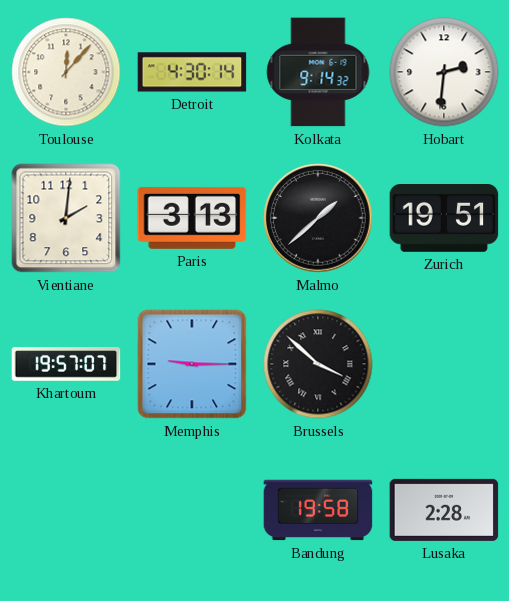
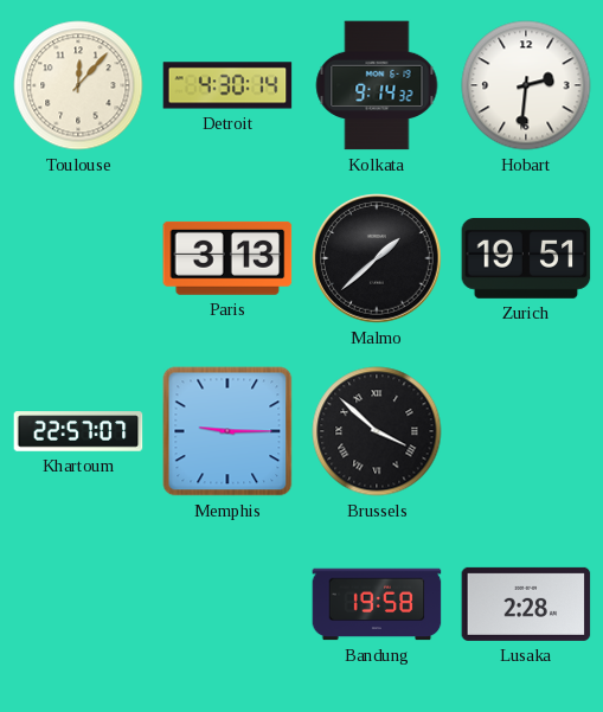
Vientiane: 2:01 -> none
Khartoum: 19:57 -> 22:57
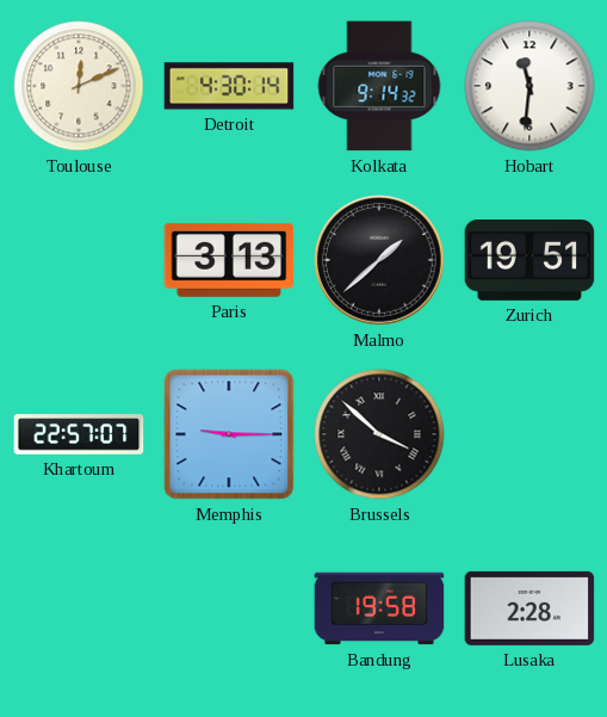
Toulouse: 12:07 -> 12:11
Hobart: 2:31 -> 11:31
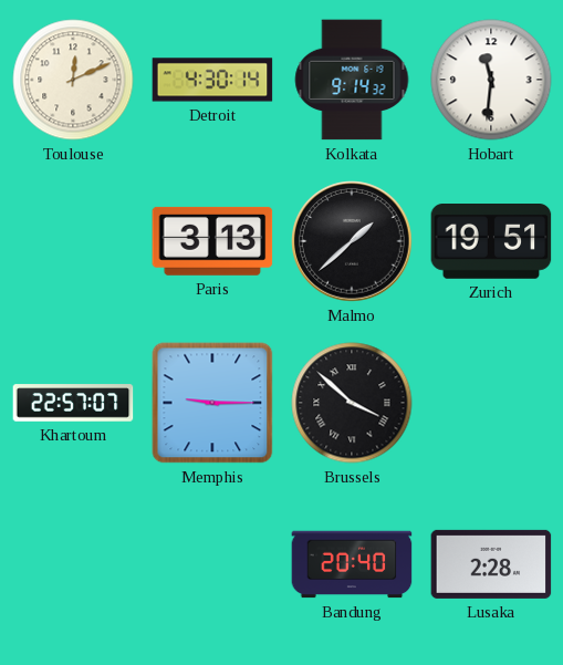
Bandung: 19:58 -> 20:40
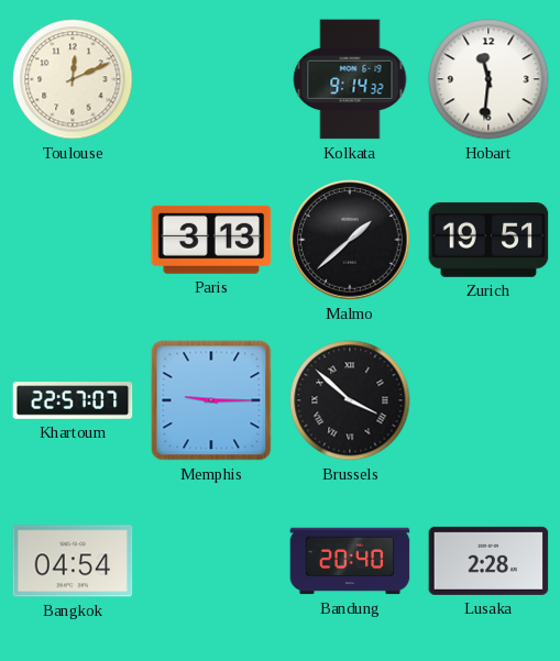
Detroit: 4:30 -> none
Bangkok: none -> 04:54
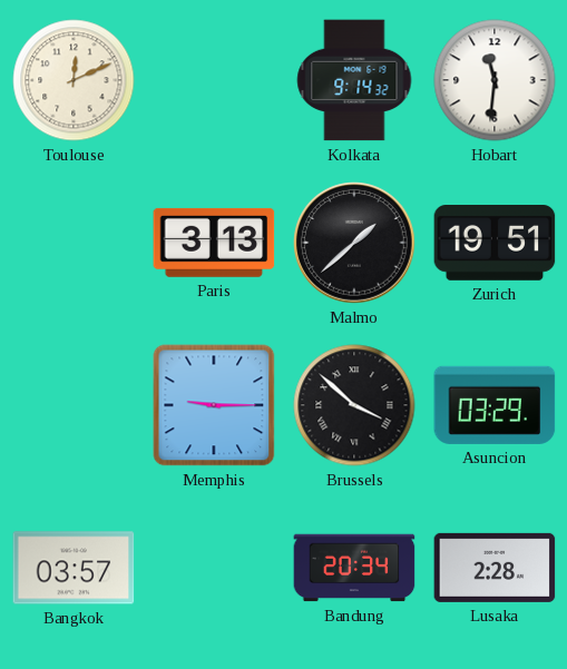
Khartoum: 22:57 -> none
Asuncion: none -> 03:29
Bangkok: 04:54 -> 03:57
Bandung: 20:40 -> 20:34
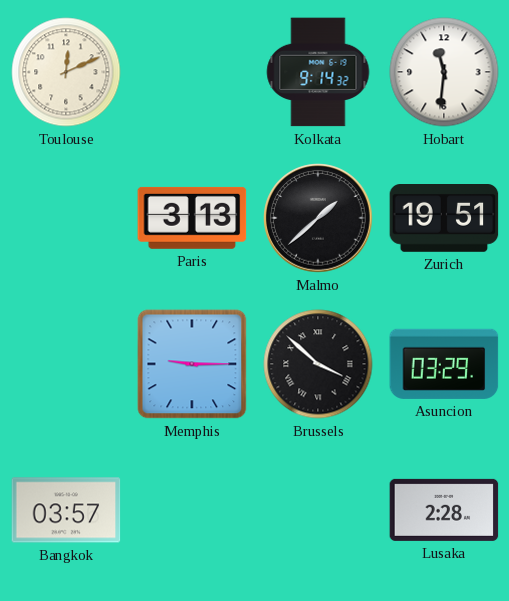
Bandung: 20:34 -> none
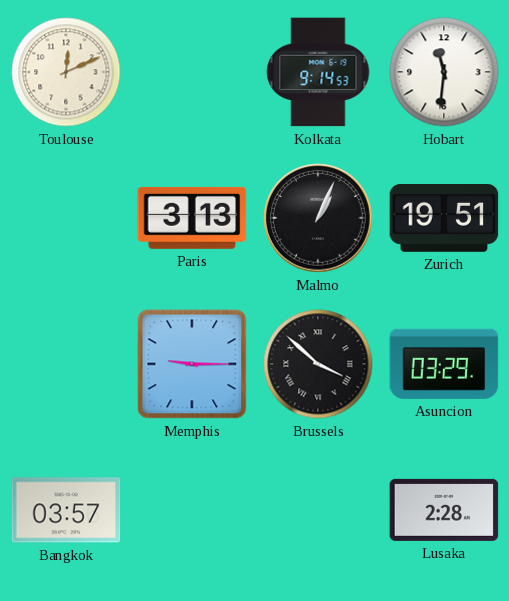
Kolkata: 9:14:32 -> 9:14:53
Malmo: 1:38 -> 1:04
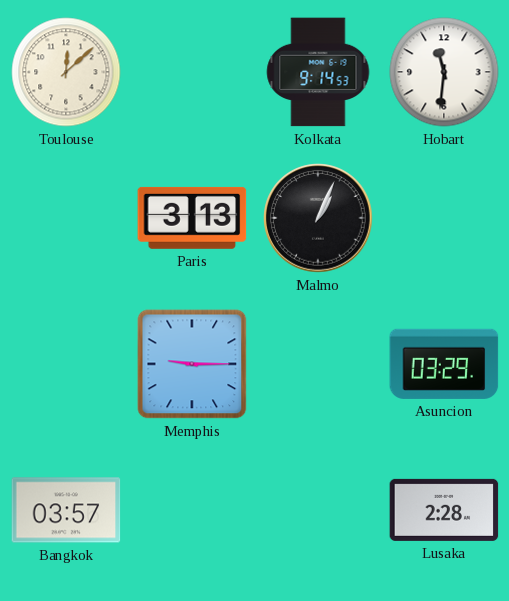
Toulouse: 12:11 -> 12:08
Zurich: 19:51 -> none
Brussels: 3:52 -> none
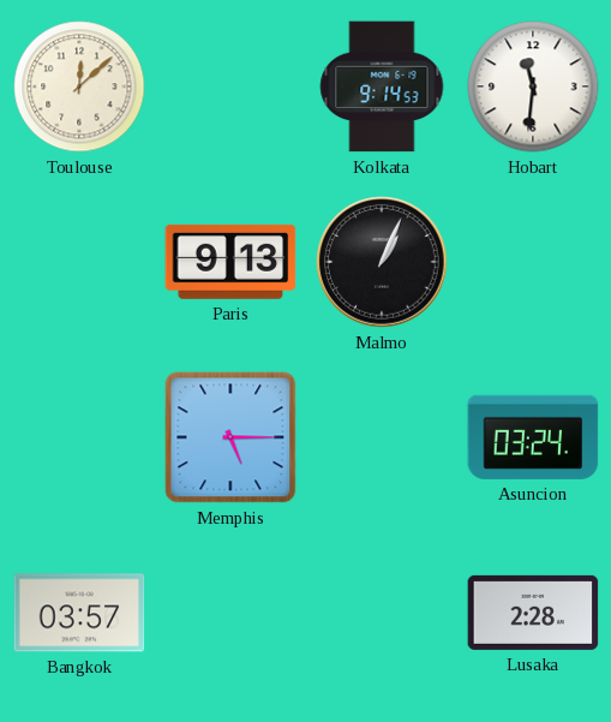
Paris: 3:13 -> 9:13
Memphis: 9:15 -> 5:15
Asuncion: 03:29 -> 03:24
